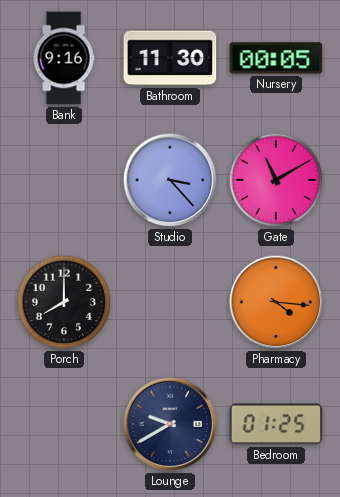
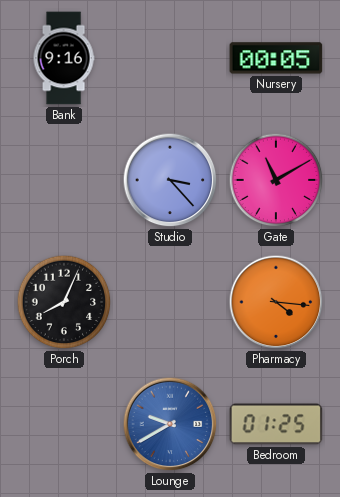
Bathroom: 11:30 -> none
Porch: 8:00 -> 8:04
Lounge dial: navy -> blue
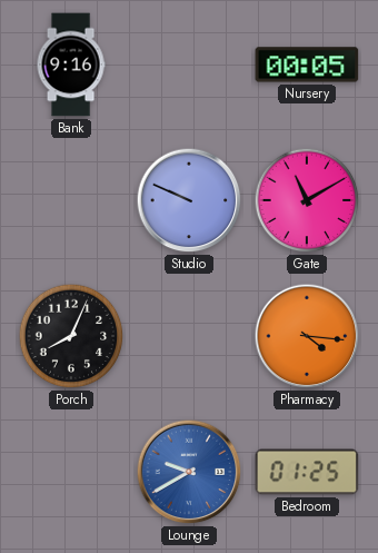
Studio: 3:23 -> 9:49
